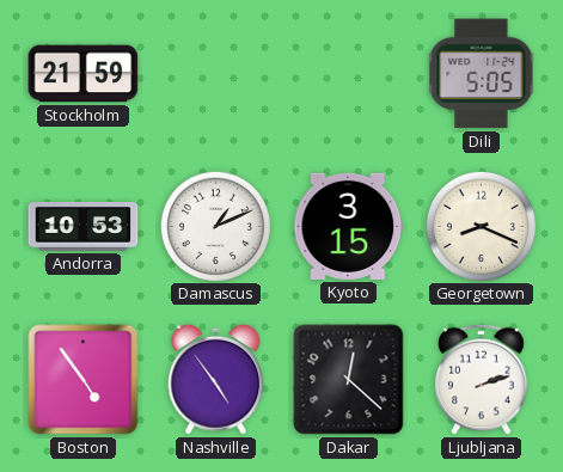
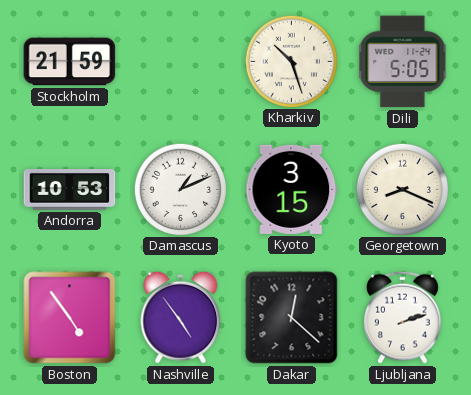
Kharkiv: none -> 10:27
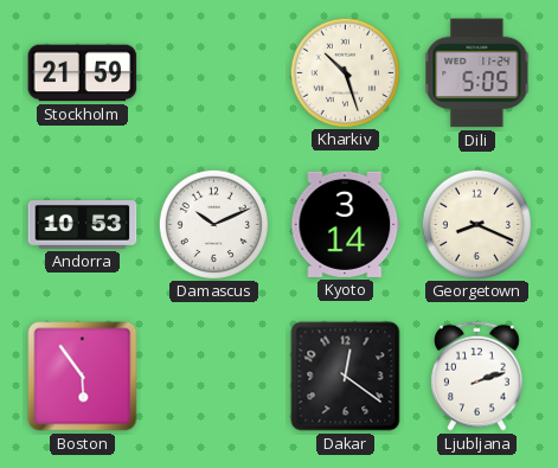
Damascus: 1:11 -> 10:11
Kyoto: 3:15 -> 3:14
Boston: 4:54 -> 5:54
Nashville: 4:54 -> none
Dakar: 12:22 -> 12:21
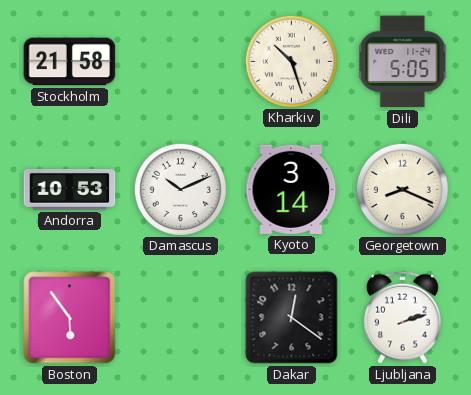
Stockholm: 21:59 -> 21:58
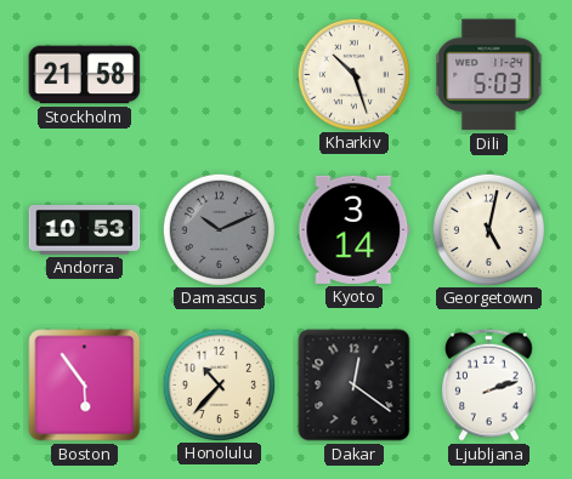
Dili: 5:05 -> 5:03
Damascus dial: white -> grey
Georgetown: 8:19 -> 5:02
Honolulu: none -> 10:37
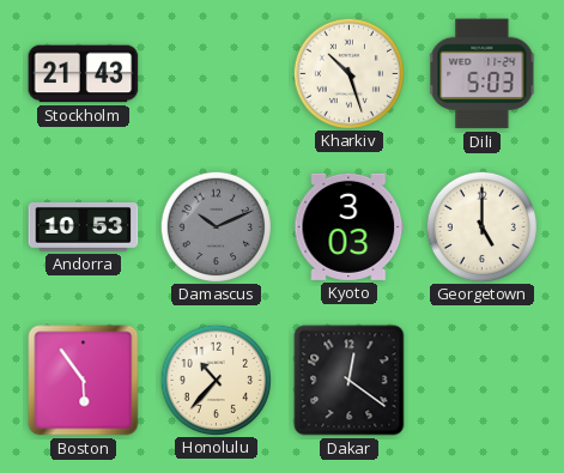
Stockholm: 21:58 -> 21:43
Kyoto: 3:14 -> 3:03
Georgetown: 5:02 -> 5:00
Ljubljana: 2:12 -> none
